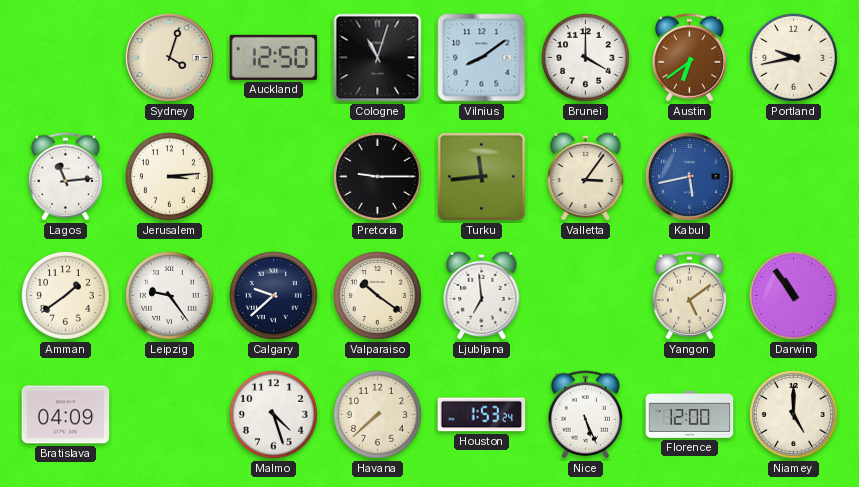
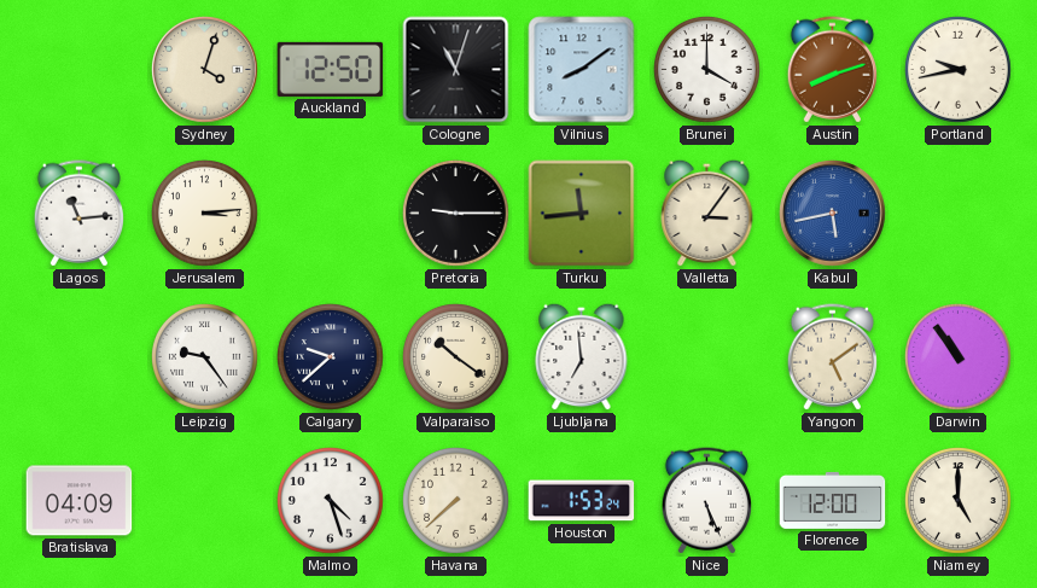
Austin: 6:39 -> 8:12
Amman: 1:39 -> none
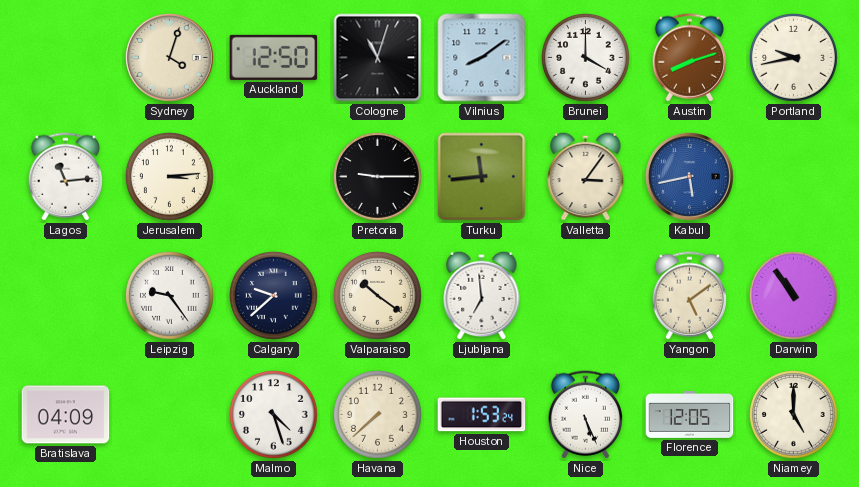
Florence: 12:00 -> 12:05
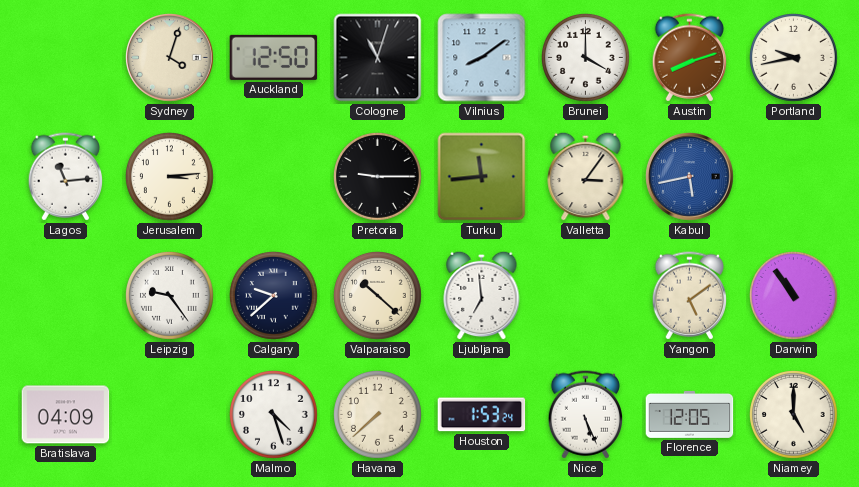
Valparaiso: 10:21 -> 10:22
